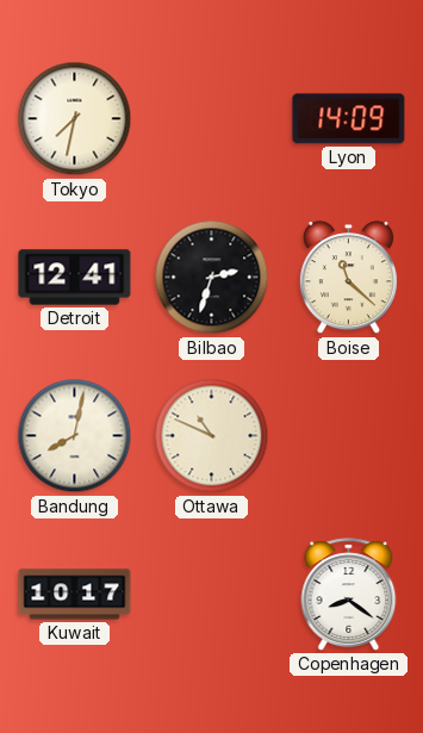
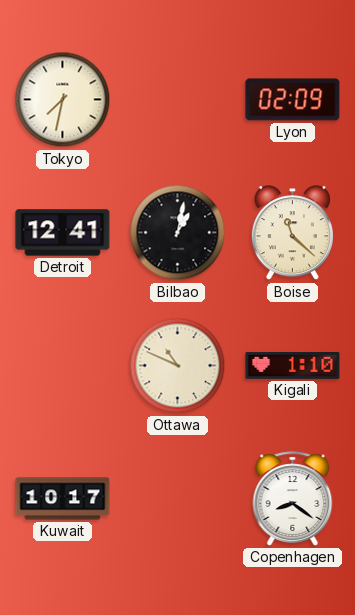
Lyon: 14:09 -> 02:09
Bilbao: 2:33 -> 1:02
Bandung: 8:02 -> none
Kigali: none -> 1:10
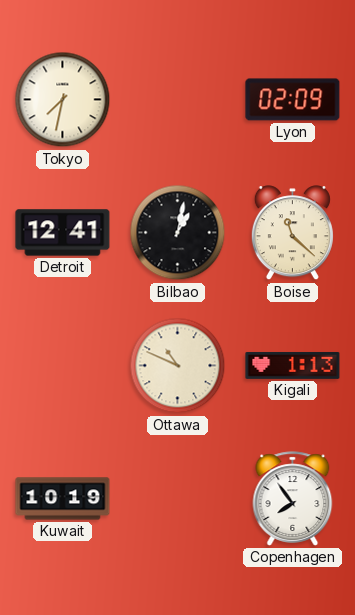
Kigali: 1:10 -> 1:13
Kuwait: 10:17 -> 10:19
Copenhagen: 8:21 -> 7:54
